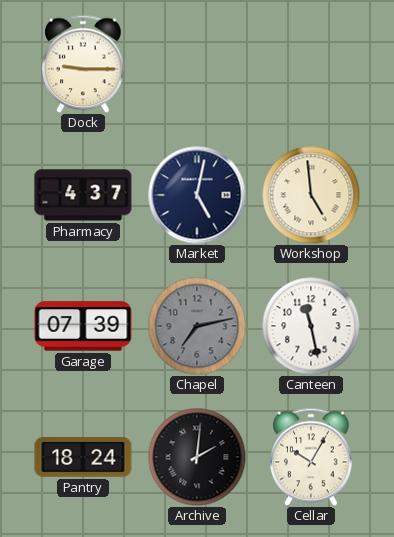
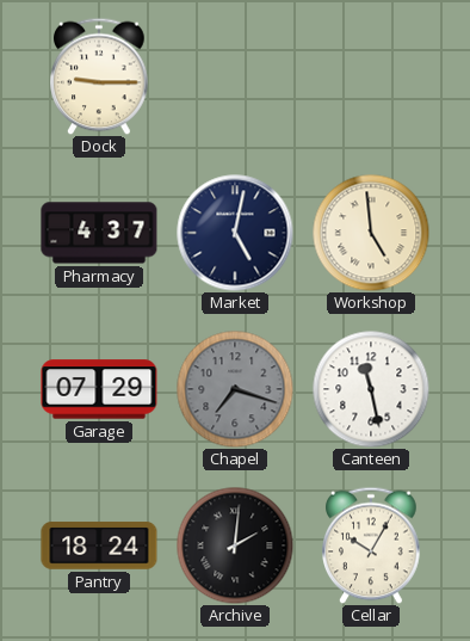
Garage: 07:39 -> 07:29
Chapel: 7:13 -> 7:18
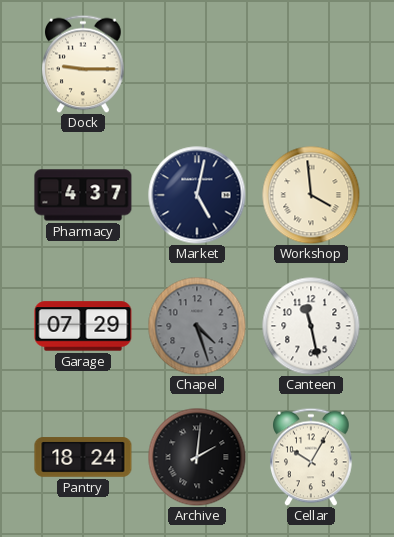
Workshop: 4:59 -> 3:59
Chapel: 7:18 -> 4:27
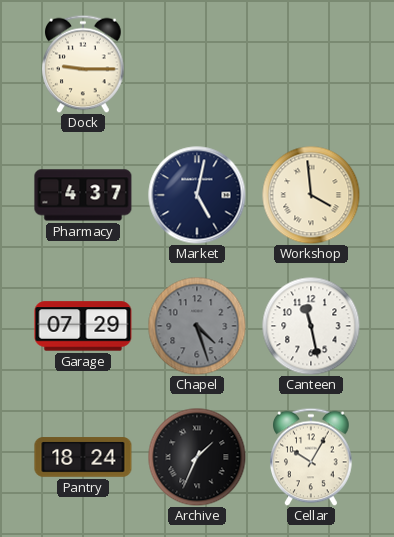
Archive: 2:01 -> 1:34
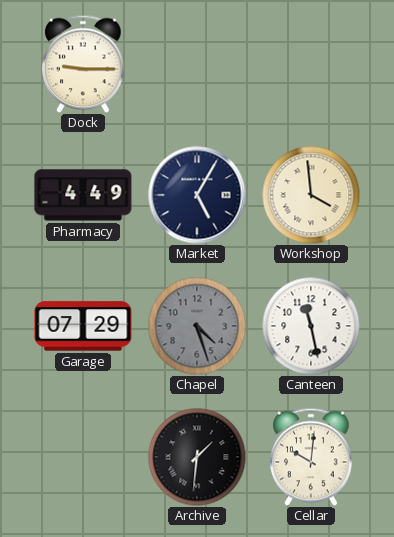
Pharmacy: 4:37 -> 4:49
Market: 5:02 -> 5:05
Pantry: 18:24 -> none
Archive: 1:34 -> 1:31
Cellar: 10:05 -> 10:01
